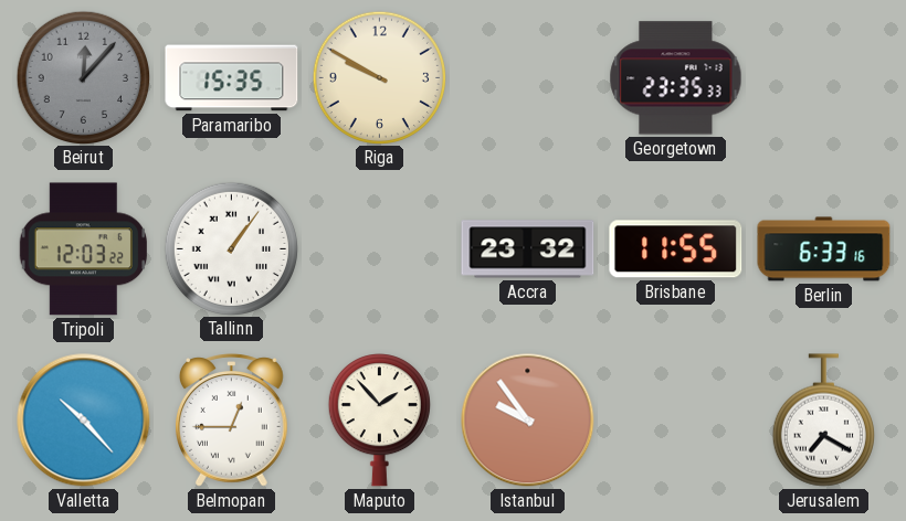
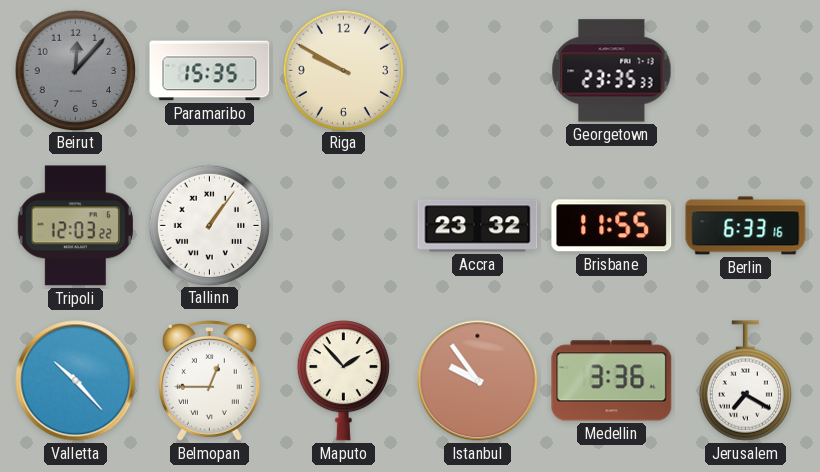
Medellin: none -> 3:36
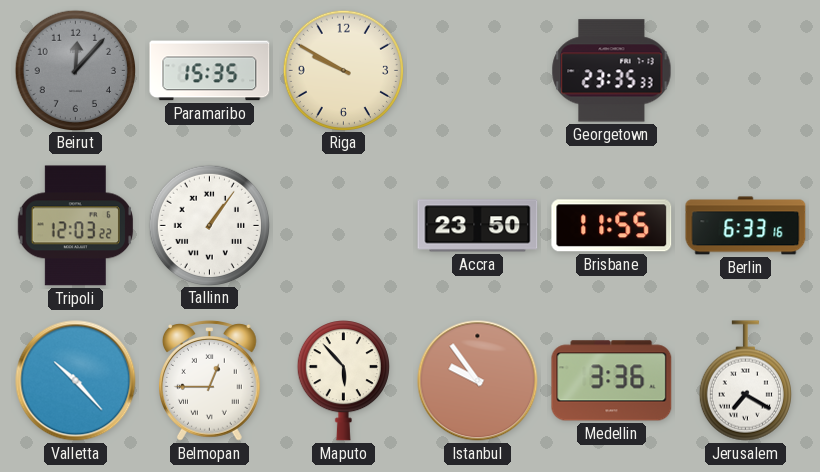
Accra: 23:32 -> 23:50
Maputo: 1:53 -> 5:53
